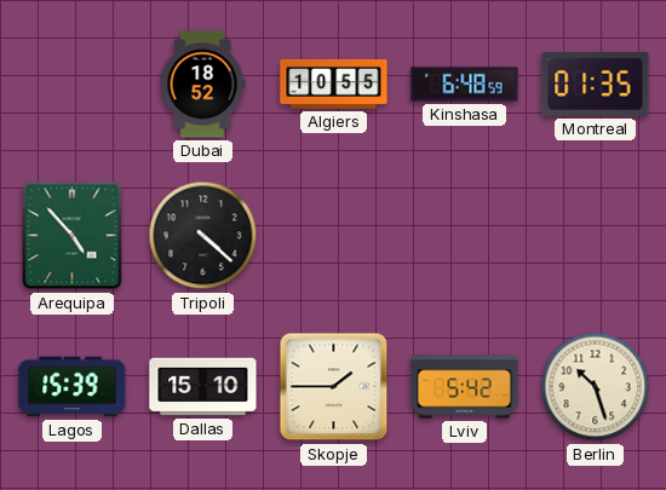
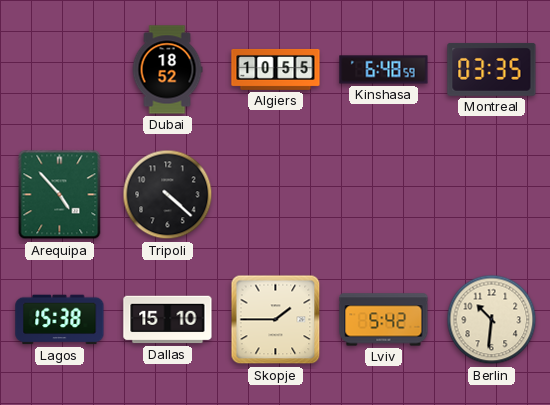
Montreal: 01:35 -> 03:35
Lagos: 15:39 -> 15:38
Berlin: 10:27 -> 10:31
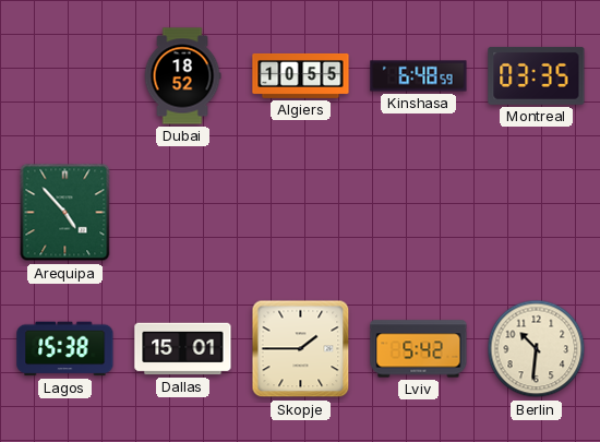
Tripoli: 4:22 -> none
Dallas: 15:10 -> 15:01
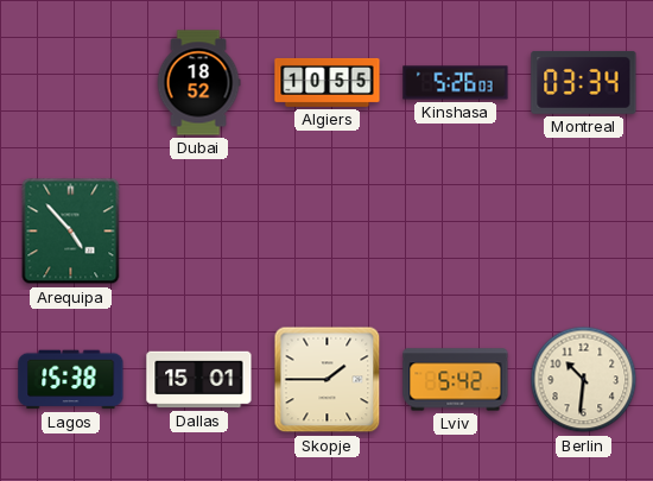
Kinshasa: 6:48 -> 5:26
Montreal: 03:35 -> 03:34
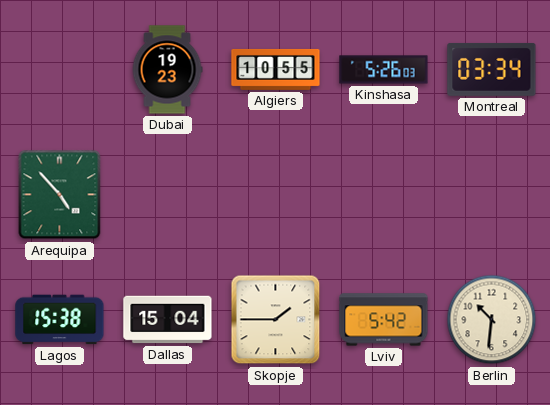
Dubai: 18:52 -> 19:23
Dallas: 15:01 -> 15:04
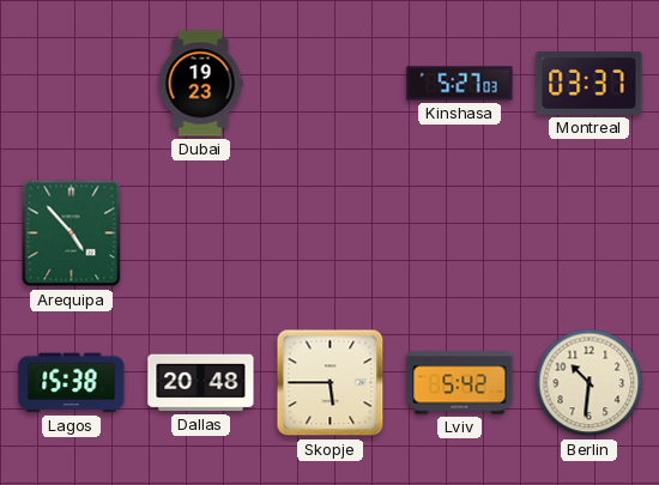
Algiers: 10:55 -> none
Kinshasa: 5:26 -> 5:27
Montreal: 03:34 -> 03:37
Dallas: 15:04 -> 20:48
Skopje: 1:45 -> 5:45
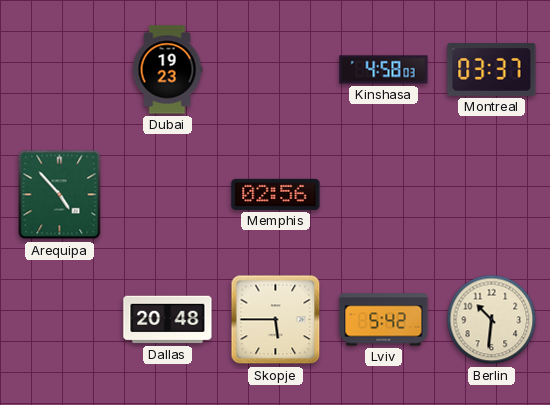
Kinshasa: 5:27 -> 4:58
Memphis: none -> 02:56
Lagos: 15:38 -> none
